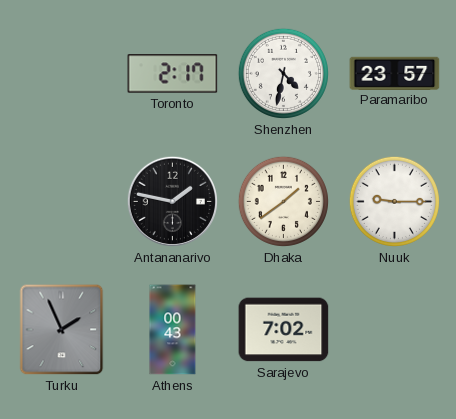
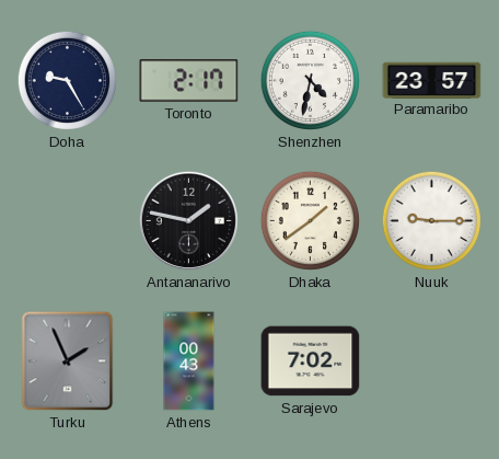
Doha: none -> 9:25
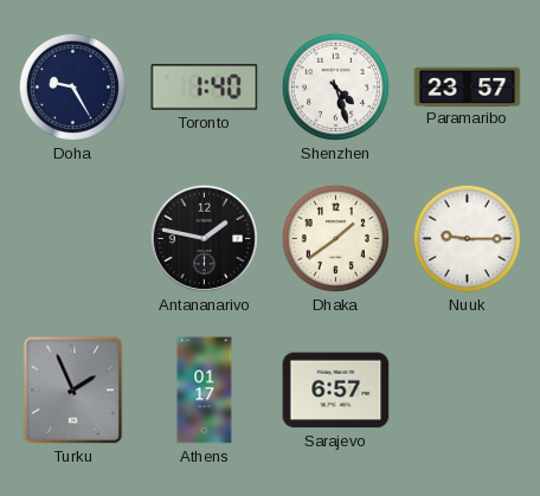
Toronto: 2:17 -> 1:40
Shenzhen: 4:32 -> 4:27
Athens: 00:43 -> 01:17
Sarajevo: 7:02 -> 6:57
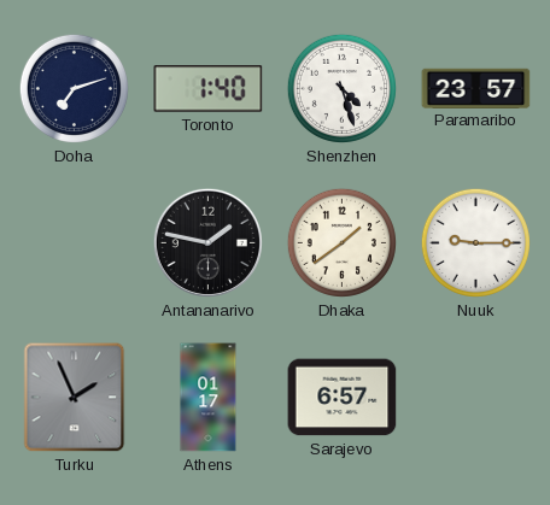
Doha: 9:25 -> 7:12
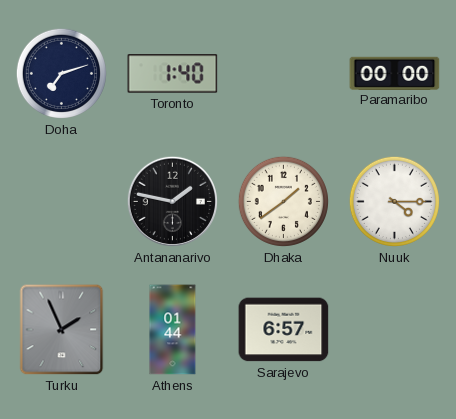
Shenzhen: 4:27 -> none
Paramaribo: 23:57 -> 00:00
Nuuk: 9:15 -> 4:15
Athens: 01:17 -> 01:44
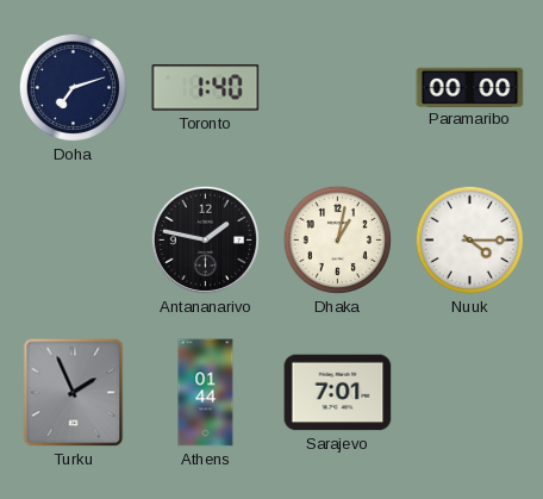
Dhaka: 1:39 -> 1:02
Sarajevo: 6:57 -> 7:01
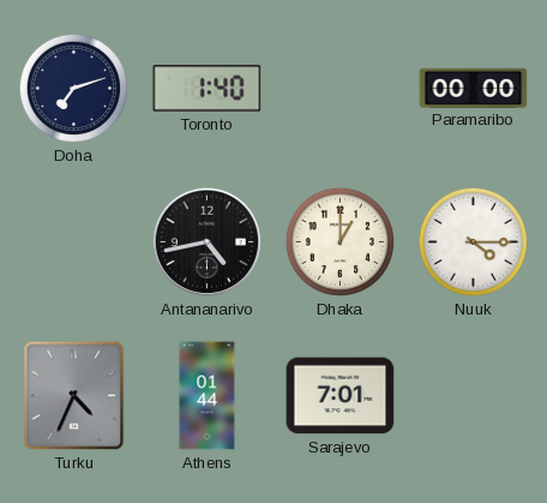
Antananarivo: 1:47 -> 4:43
Dhaka: 1:02 -> 1:00
Turku: 1:56 -> 4:34
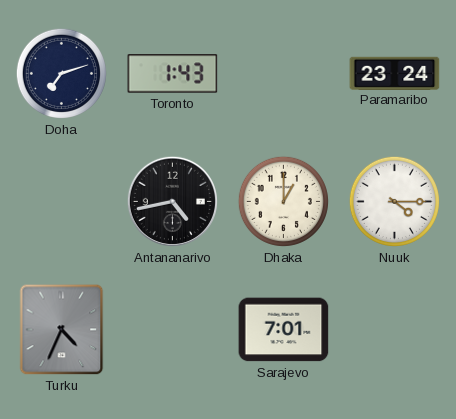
Toronto: 1:40 -> 1:43
Paramaribo: 00:00 -> 23:24
Athens: 01:44 -> none
